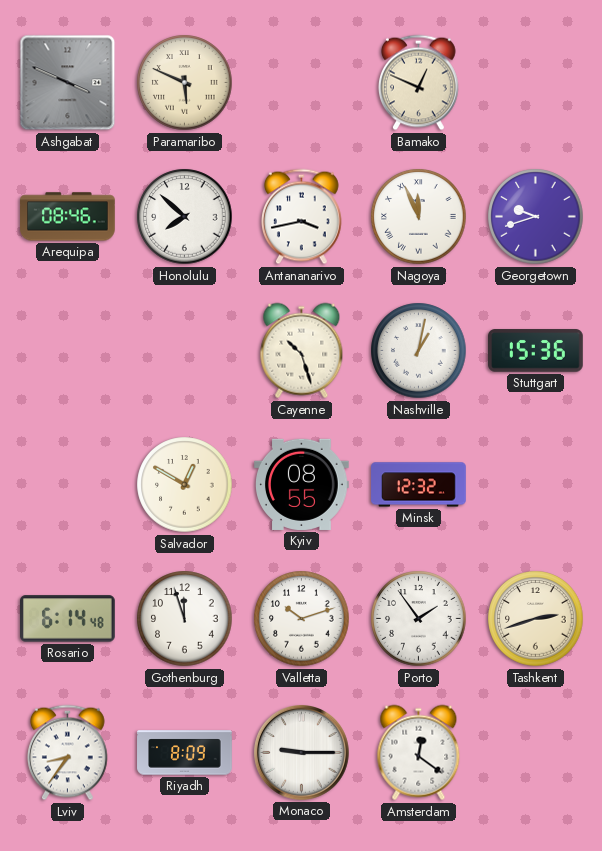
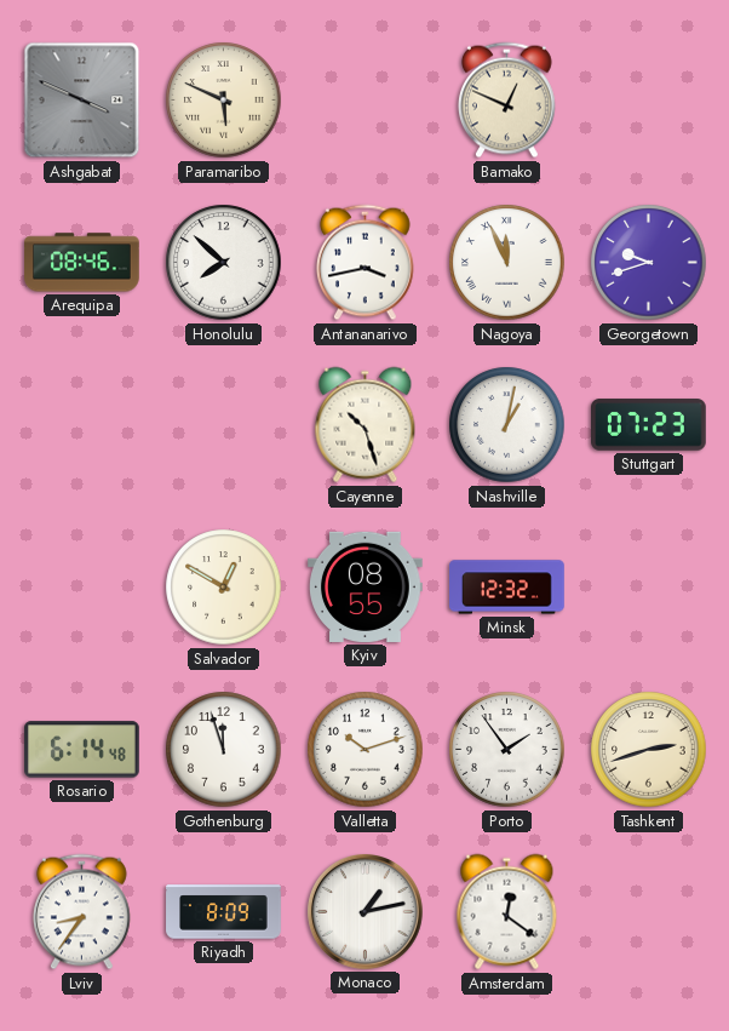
Stuttgart: 15:36 -> 07:23
Monaco: 9:15 -> 1:13
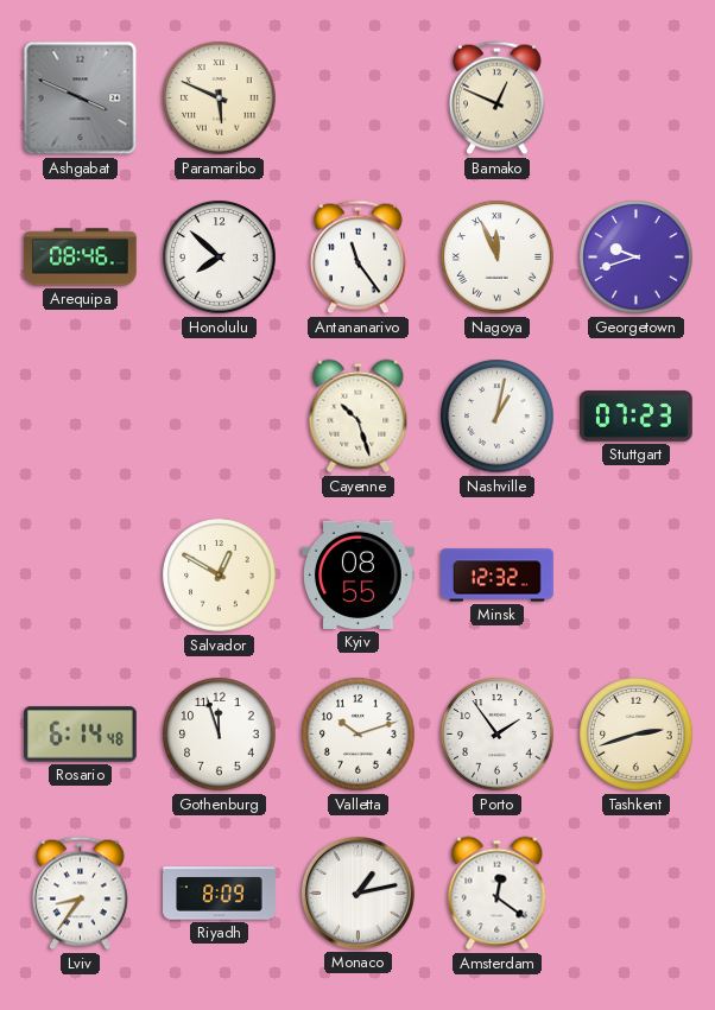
Antananarivo: 3:43 -> 11:24
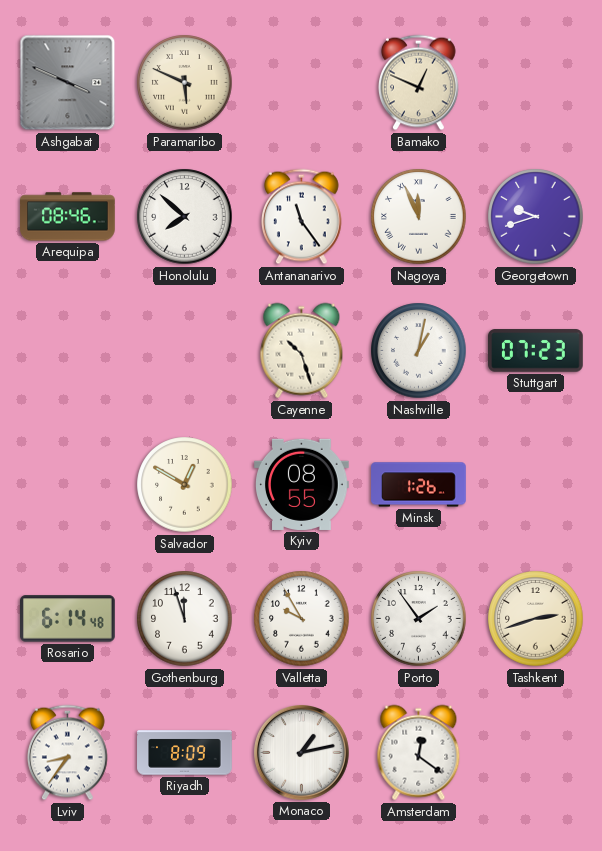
Minsk: 12:32 -> 1:26
Valletta: 10:12 -> 9:55
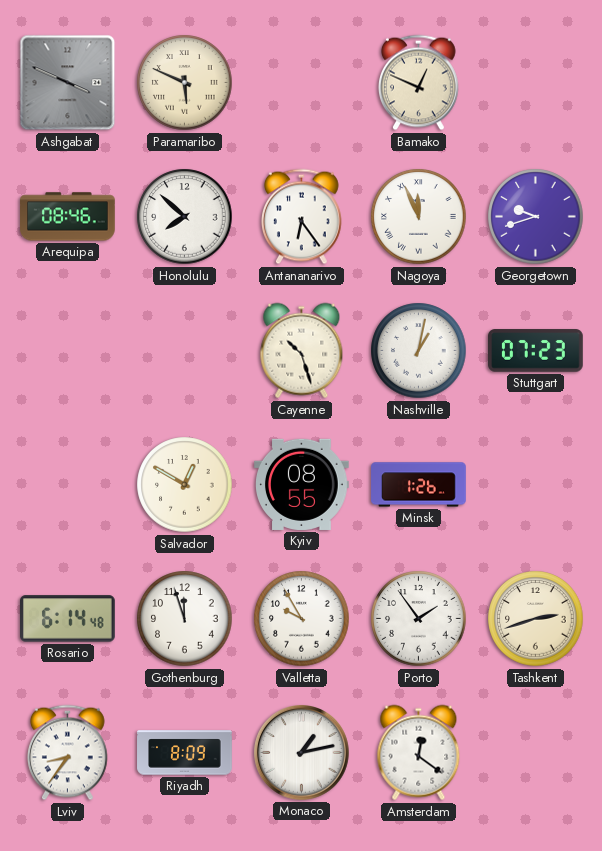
Antananarivo: 11:24 -> 6:24
